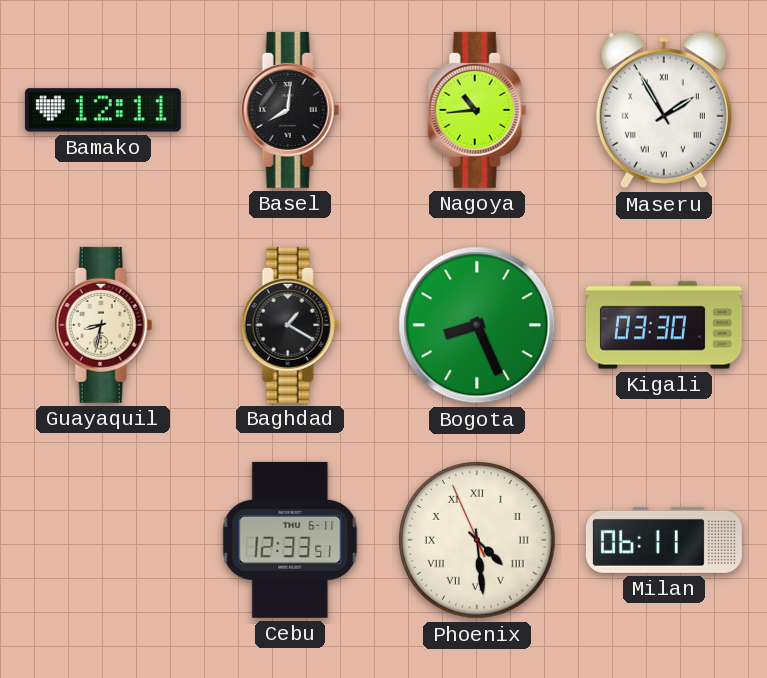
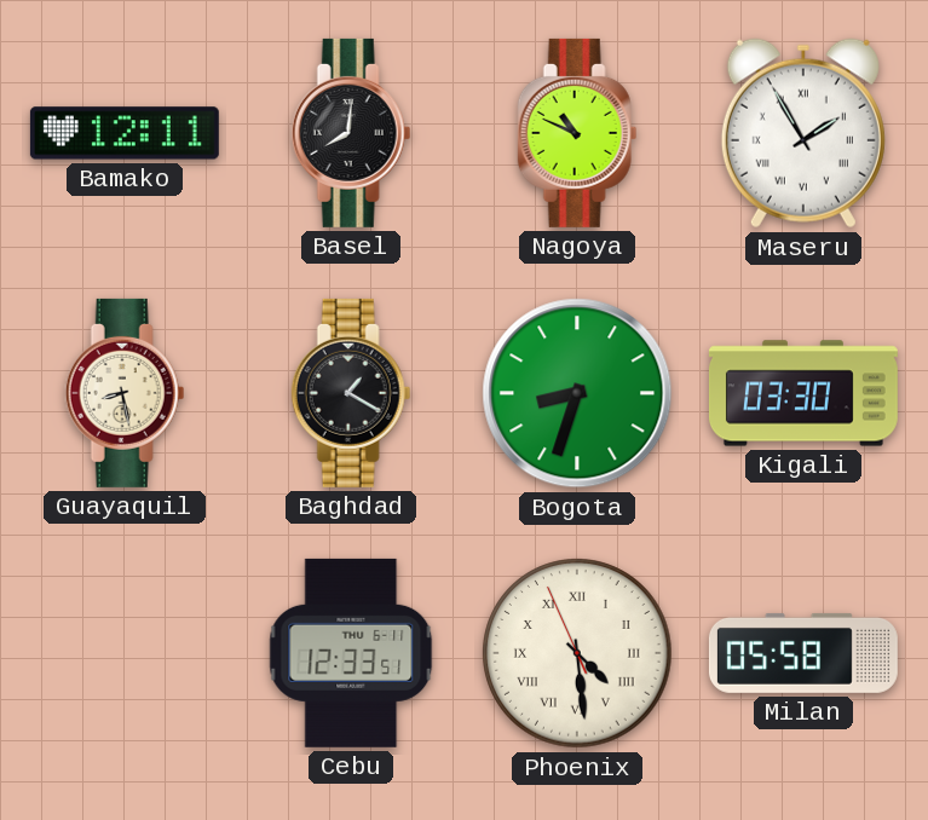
Nagoya: 10:44 -> 10:49
Guayaquil: 8:32 -> 8:28
Bogota: 8:26 -> 8:33
Milan: 06:11 -> 05:58
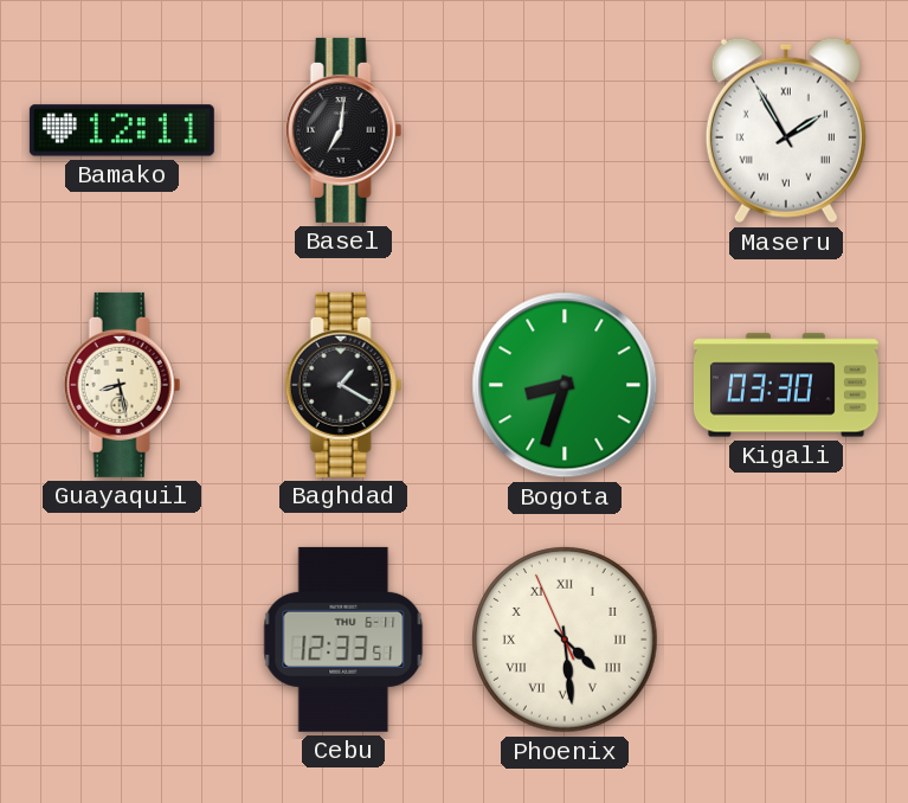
Basel: 8:01 -> 7:01
Nagoya: 10:49 -> none
Milan: 05:58 -> none
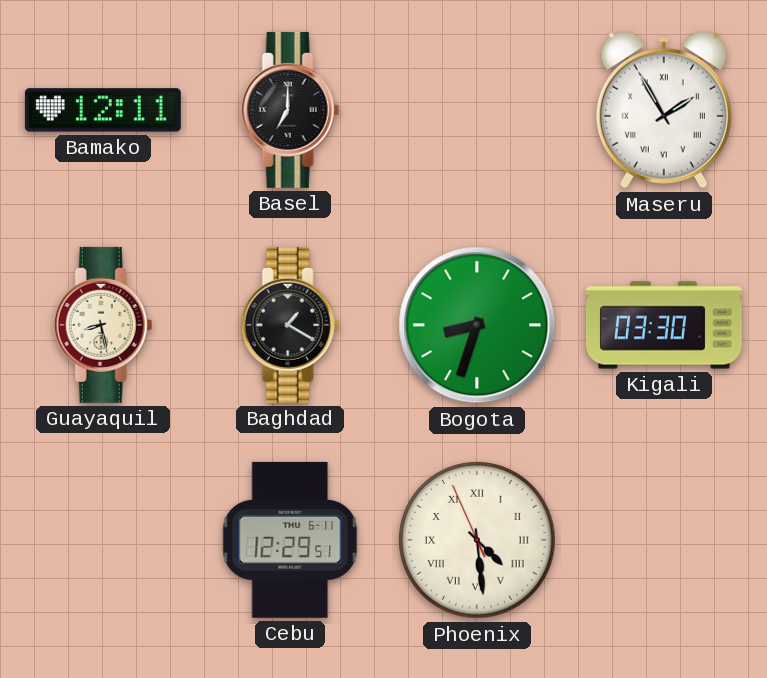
Basel: 7:01 -> 7:00
Cebu: 12:33 -> 12:29
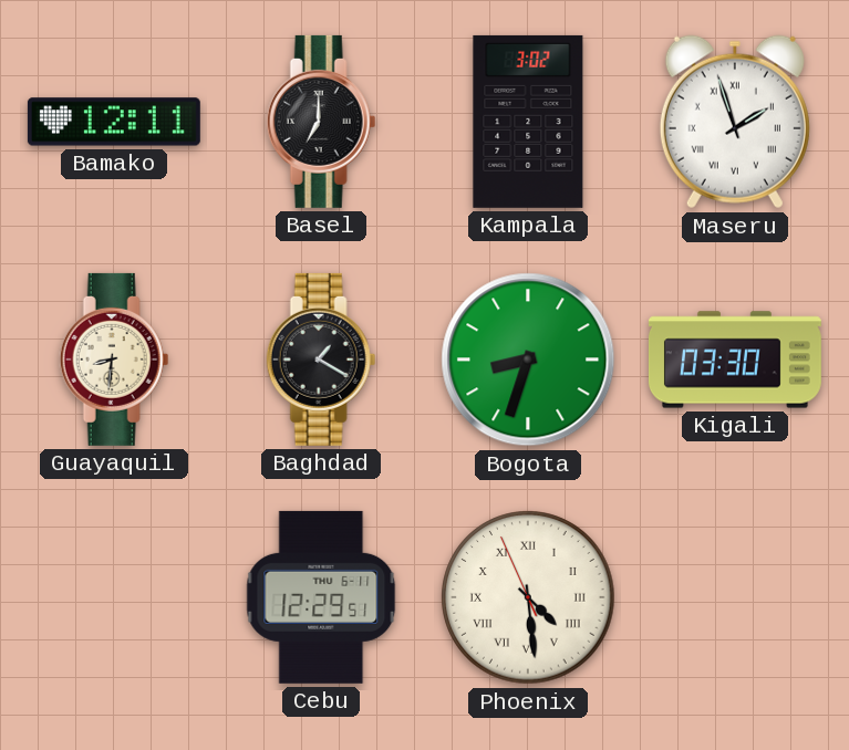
Kampala: none -> 3:02
Maseru: 1:55 -> 1:57
Guayaquil: 8:28 -> 8:31
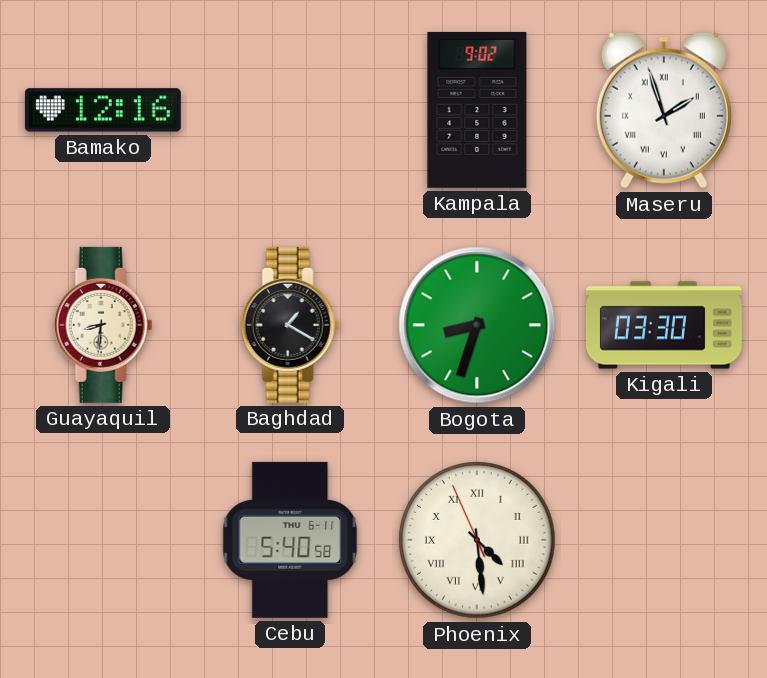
Bamako: 12:11 -> 12:16
Basel: 7:00 -> none
Kampala: 3:02 -> 9:02
Cebu: 12:29 -> 5:40
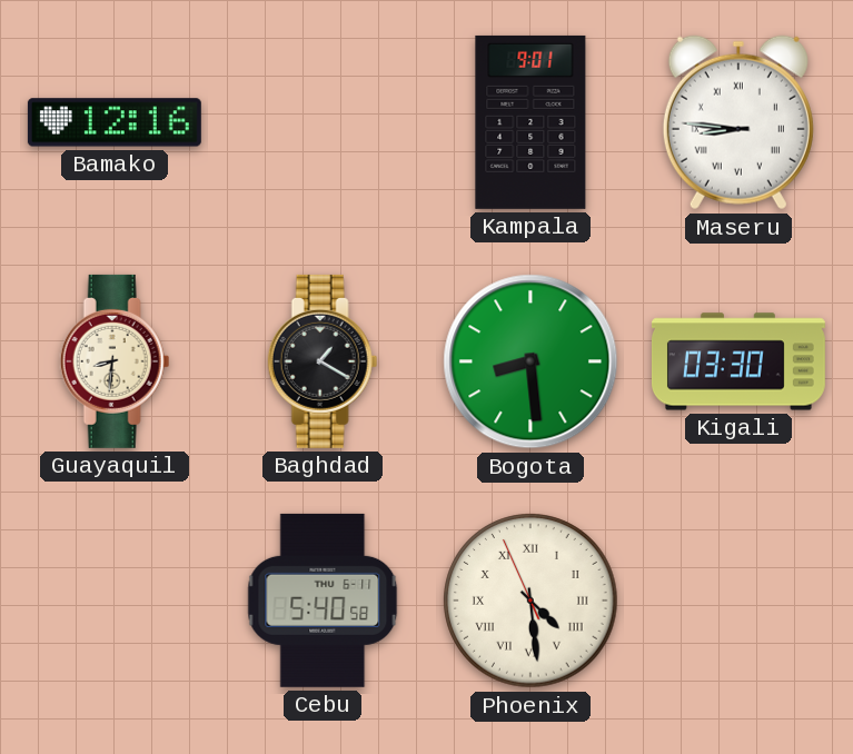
Kampala: 9:02 -> 9:01
Maseru: 1:57 -> 8:46
Bogota: 8:33 -> 8:29
